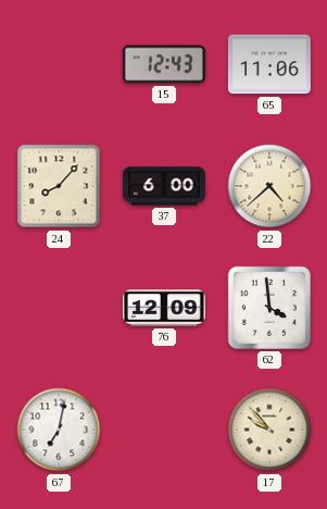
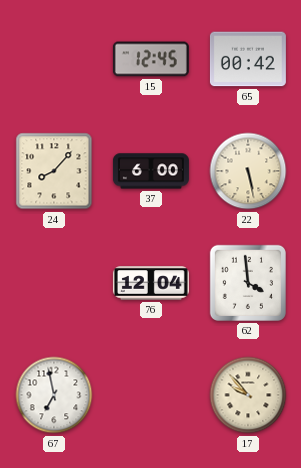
15: 12:43 -> 12:45
65: 11:06 -> 00:42
22: 4:38 -> 5:28
76: 12:09 -> 12:04
67: 7:02 -> 6:58
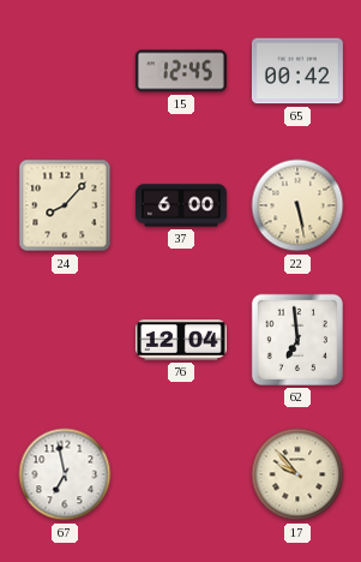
62: 3:59 -> 6:59
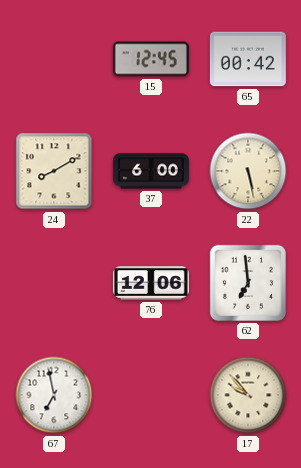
24: 8:07 -> 8:10
76: 12:04 -> 12:06
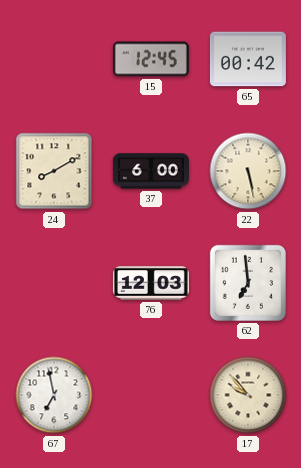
76: 12:06 -> 12:03
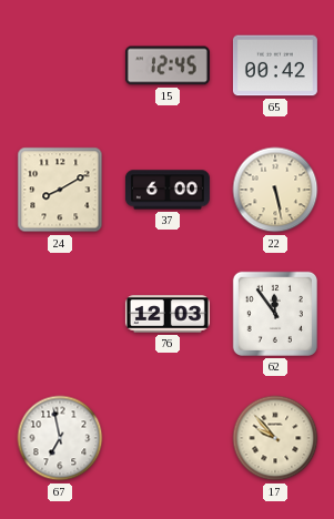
62: 6:59 -> 11:54
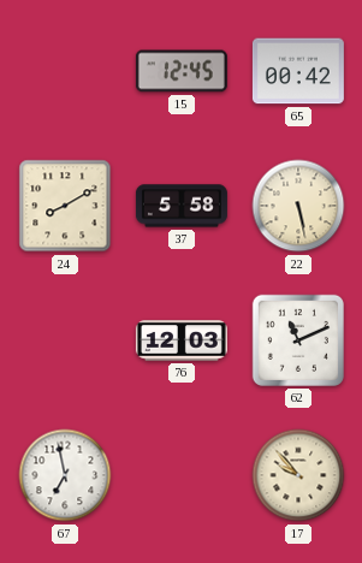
37: 6:00 -> 5:58
62: 11:54 -> 11:11
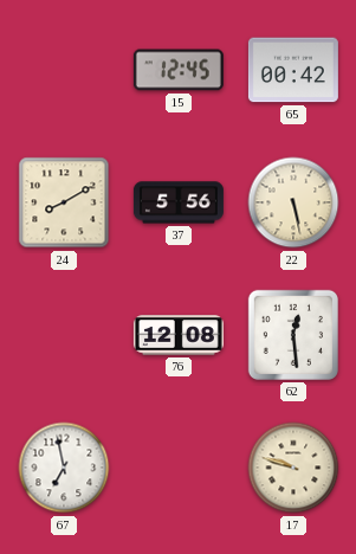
37: 5:58 -> 5:56
76: 12:03 -> 12:08
62: 11:11 -> 12:29
17: 9:53 -> 9:48
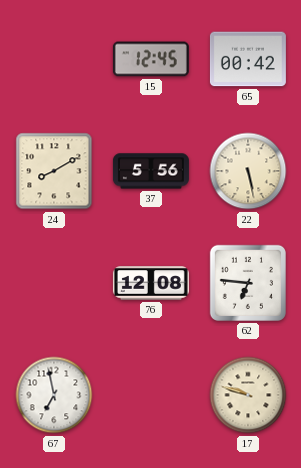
62: 12:29 -> 6:46
